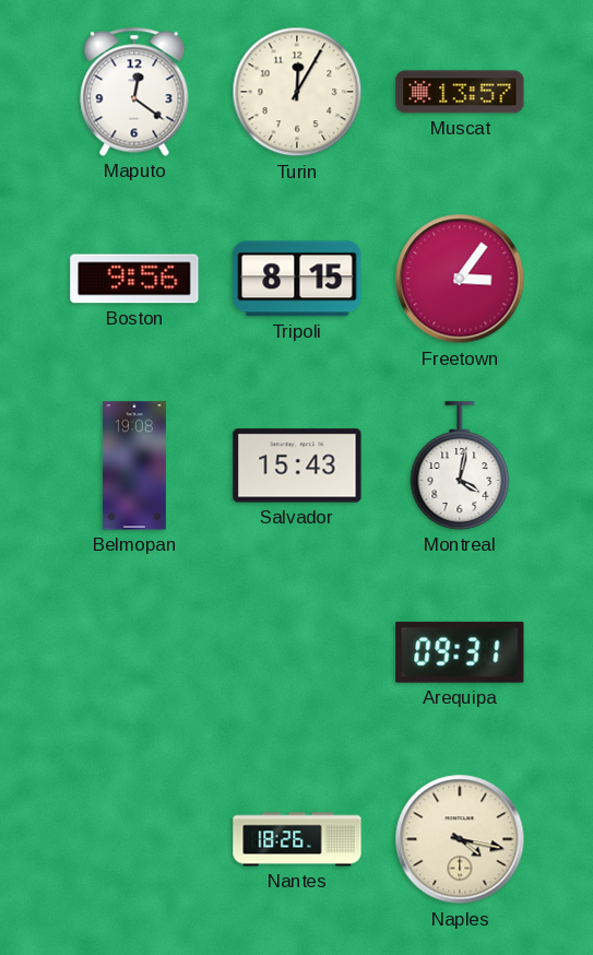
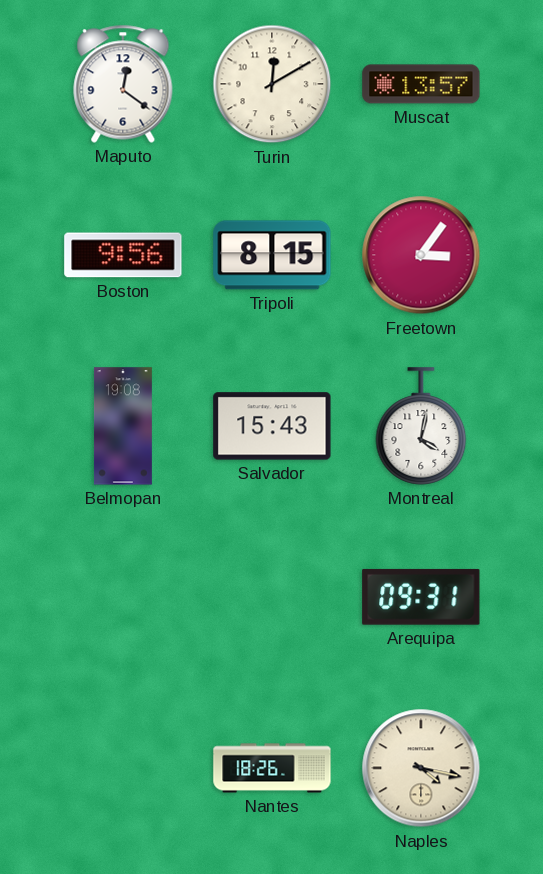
Turin: 12:05 -> 12:10
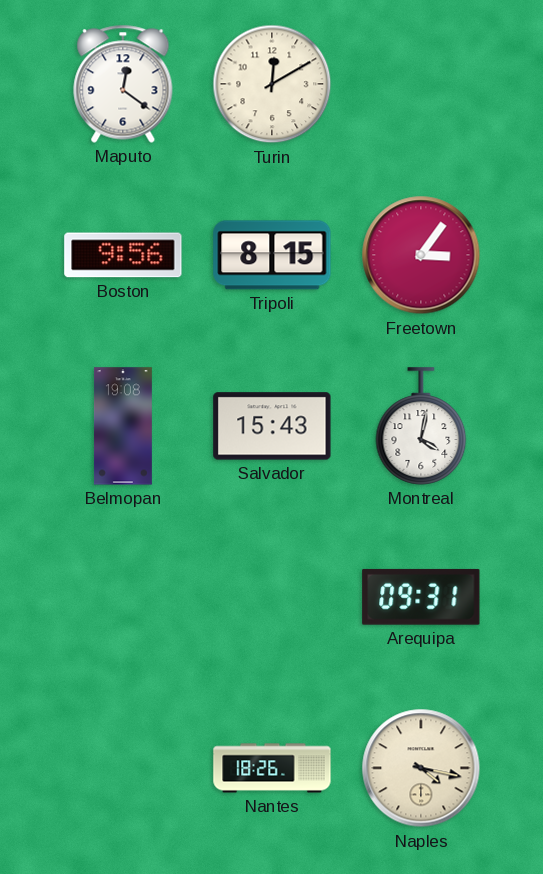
Muscat: 13:57 -> none
